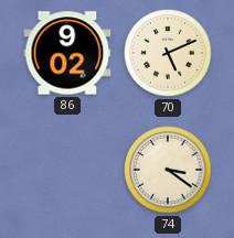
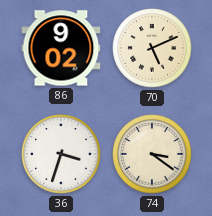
36: none -> 3:33
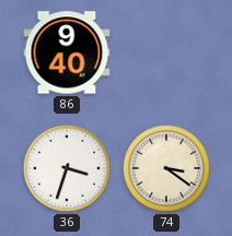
86: 9:02 -> 9:40
70: 5:11 -> none
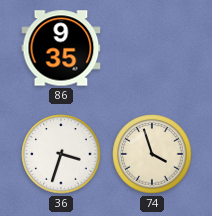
86: 9:40 -> 9:35
74: 3:21 -> 3:57
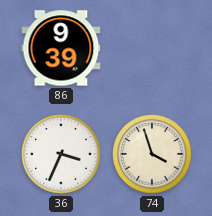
86: 9:35 -> 9:39
36: 3:33 -> 3:34
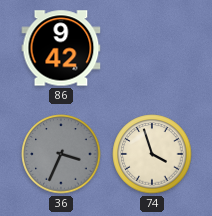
86: 9:39 -> 9:42
36 dial: white -> grey
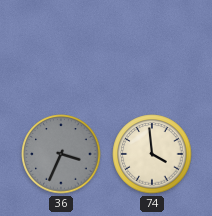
86: 9:42 -> none
74: 3:57 -> 3:59
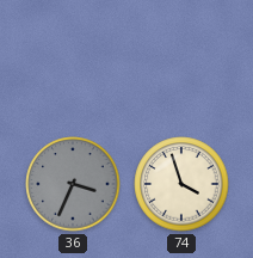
74: 3:59 -> 3:57
